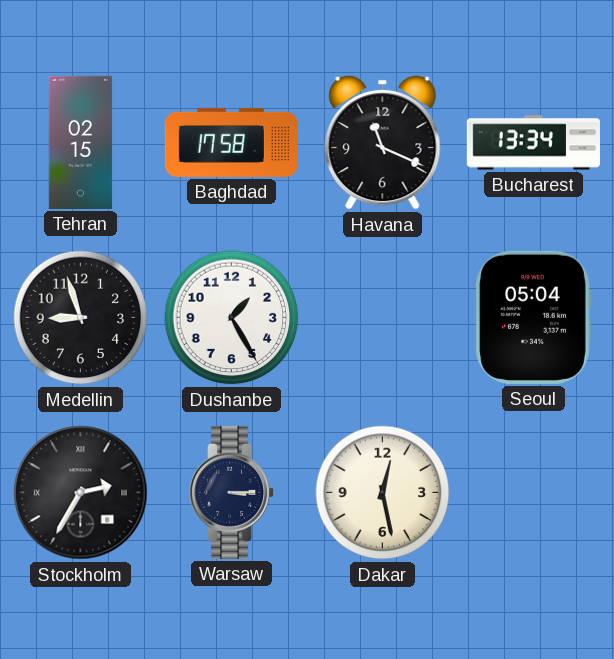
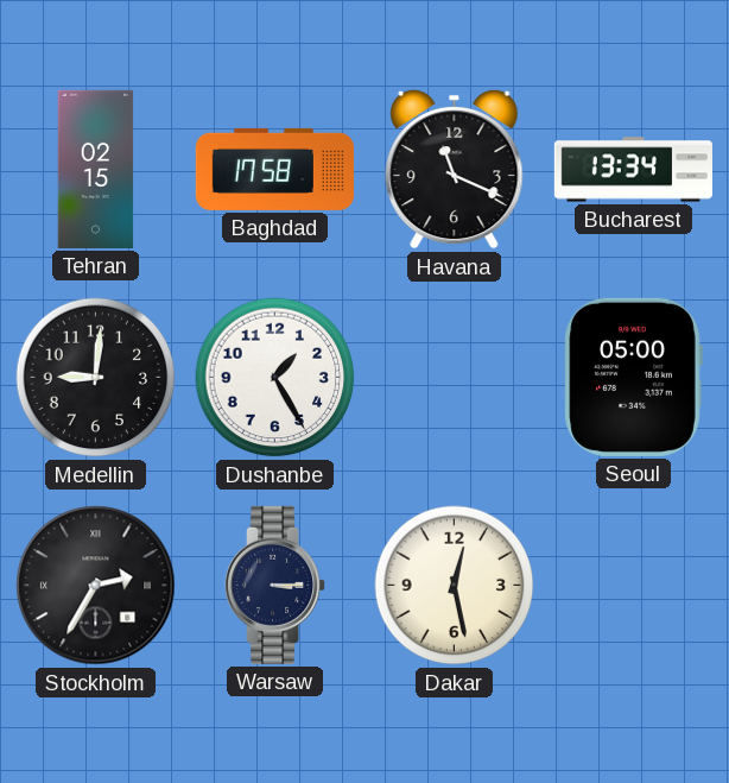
Medellin: 8:57 -> 9:01
Seoul: 05:04 -> 05:00
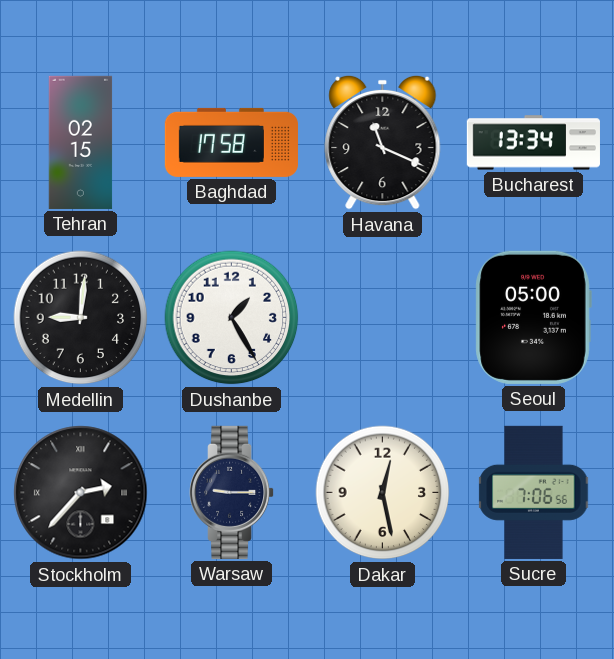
Stockholm: 2:35 -> 2:37
Warsaw: 3:15 -> 9:15
Sucre: none -> 7:06
